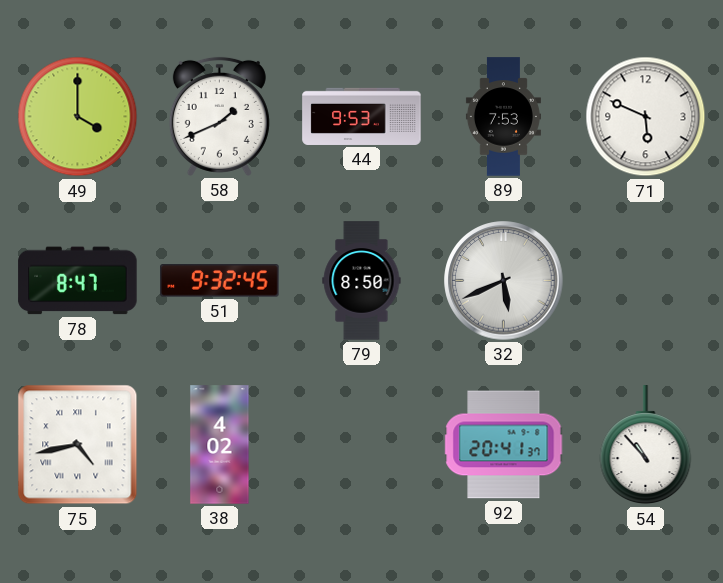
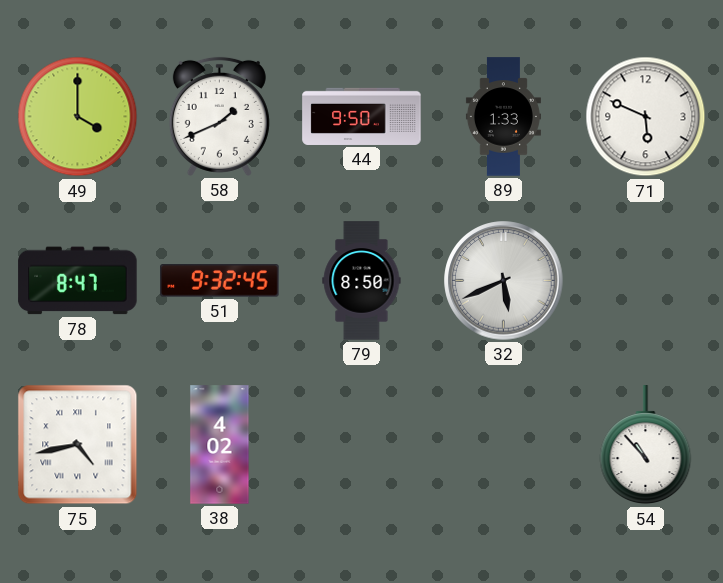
44: 9:53 -> 9:50
89: 7:53 -> 1:33
92: 20:41 -> none
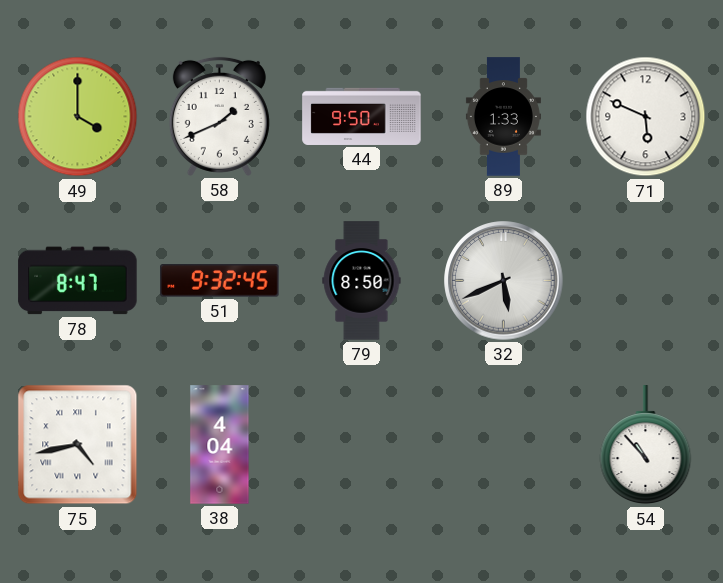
38: 4:02 -> 4:04
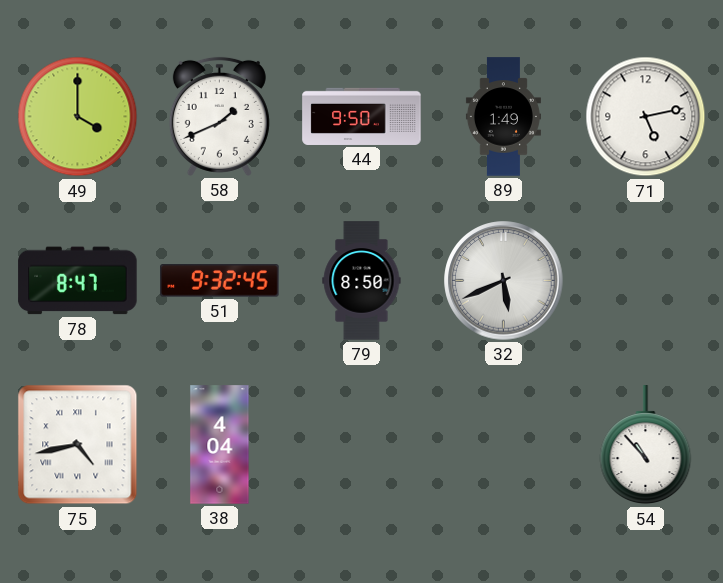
89: 1:33 -> 1:49
71: 5:49 -> 5:13
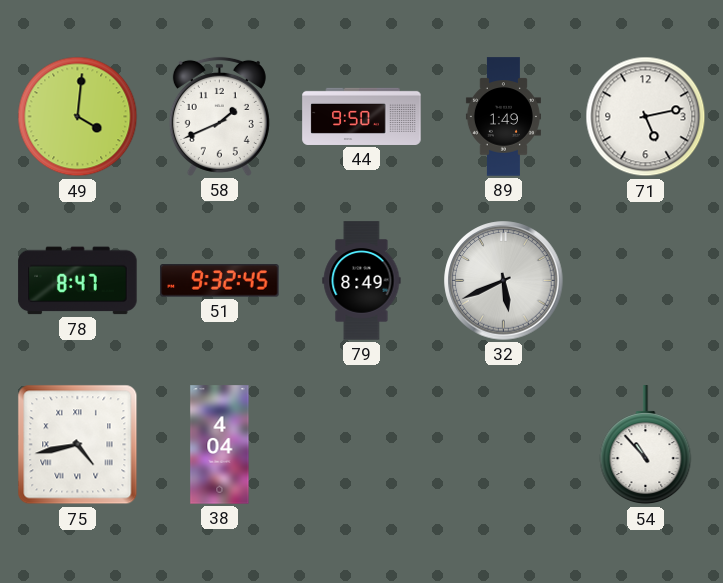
49: 4:00 -> 4:01
79: 8:50 -> 8:49
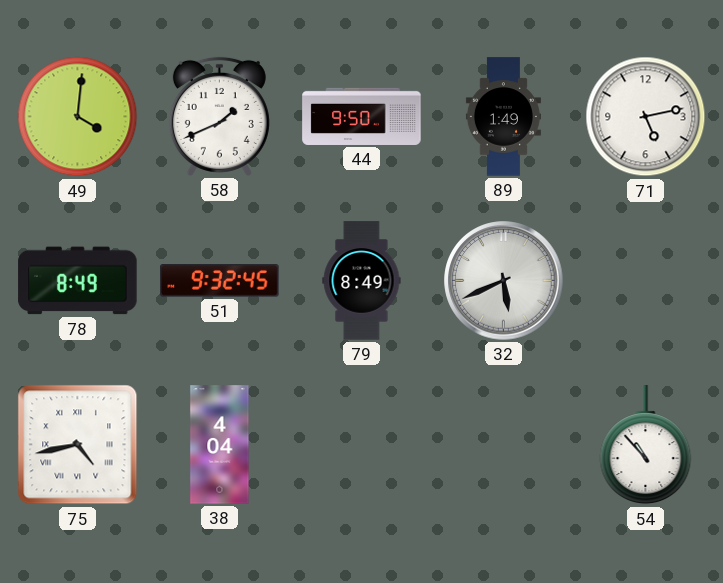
78: 8:47 -> 8:49
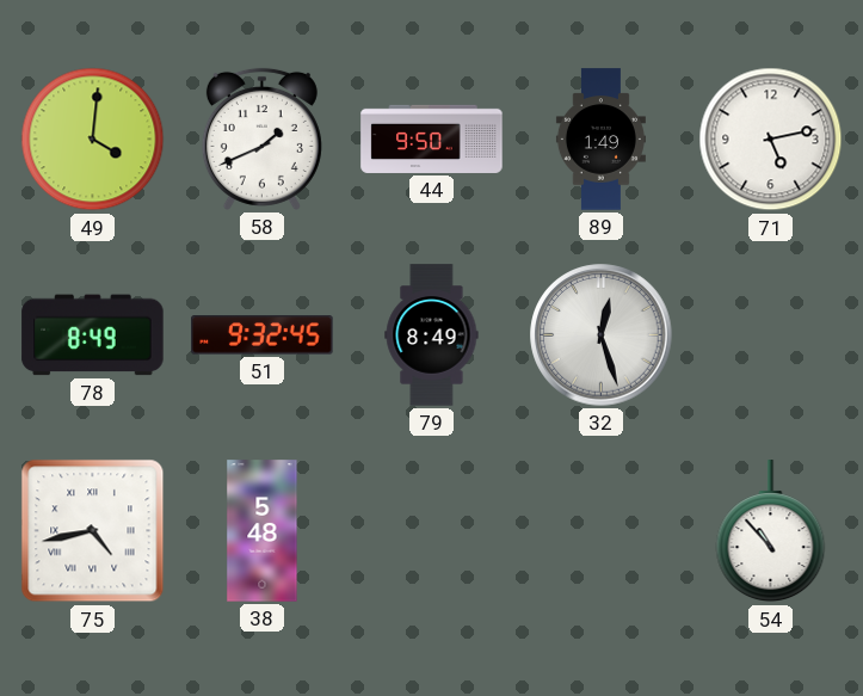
32: 5:41 -> 12:27
38: 4:04 -> 5:48
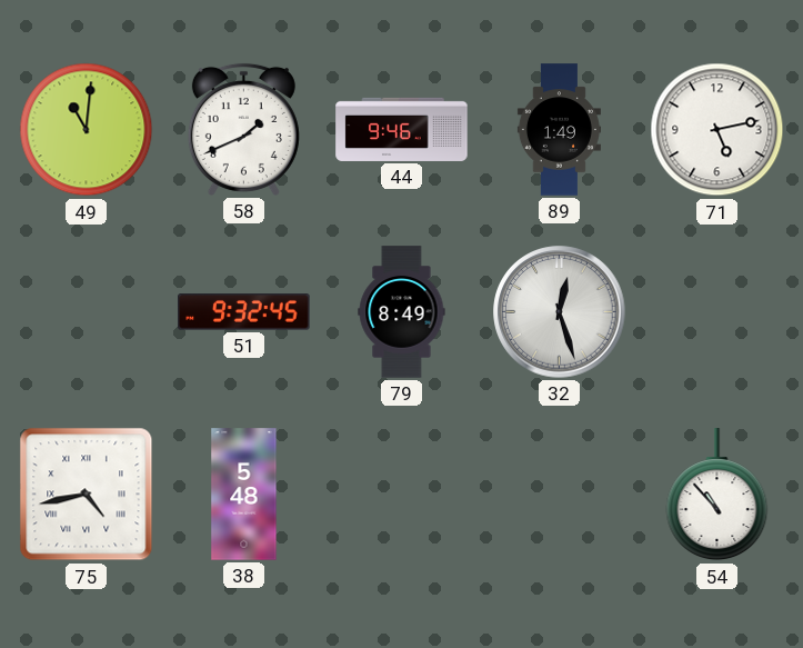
49: 4:01 -> 11:01
44: 9:50 -> 9:46
78: 8:49 -> none
